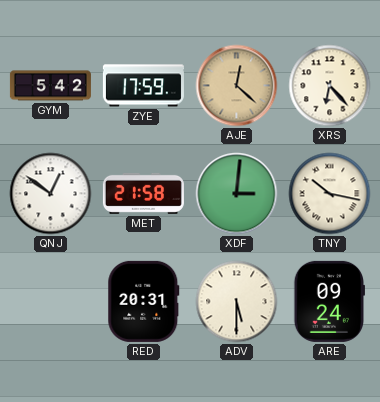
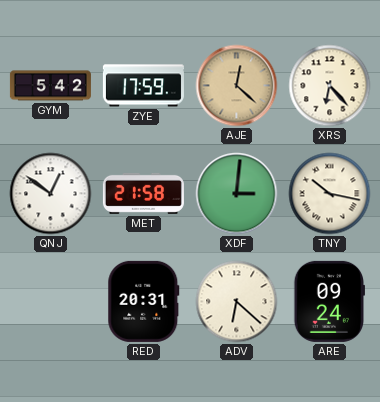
ADV: 5:30 -> 6:22
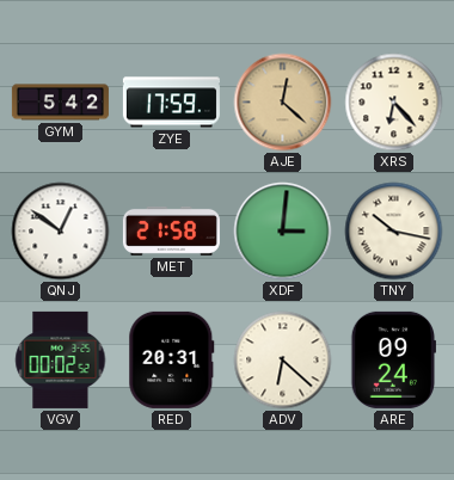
VGV: none -> 00:02
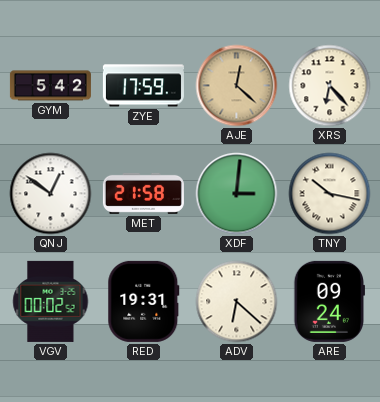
RED: 20:31 -> 19:31
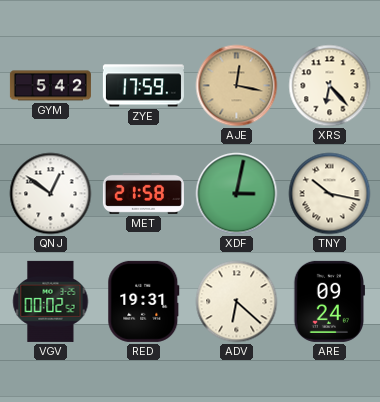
AJE: 12:22 -> 12:17
XDF: 3:01 -> 3:02
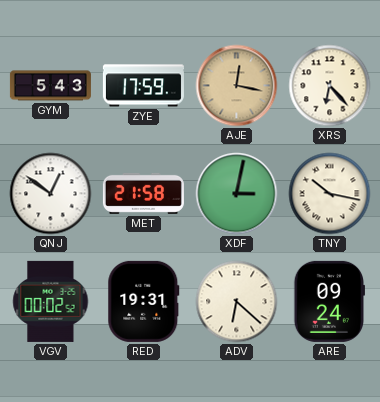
GYM: 5:42 -> 5:43
